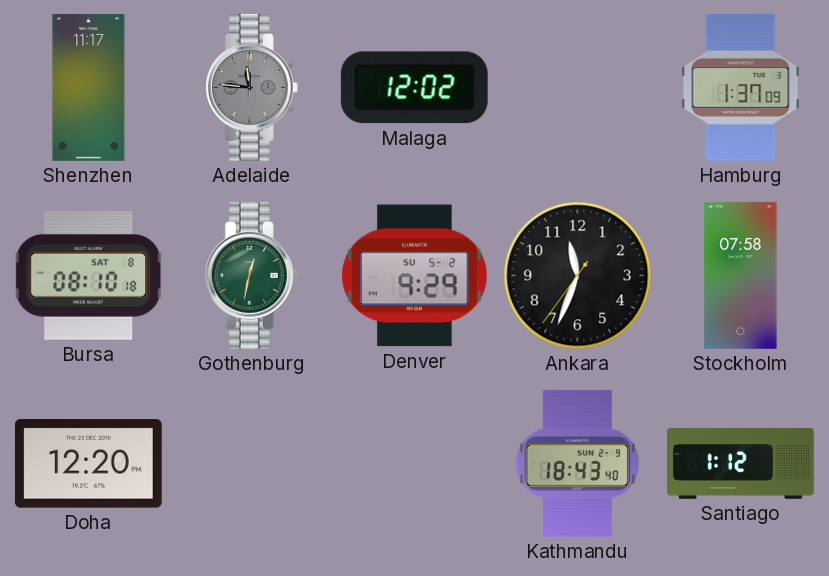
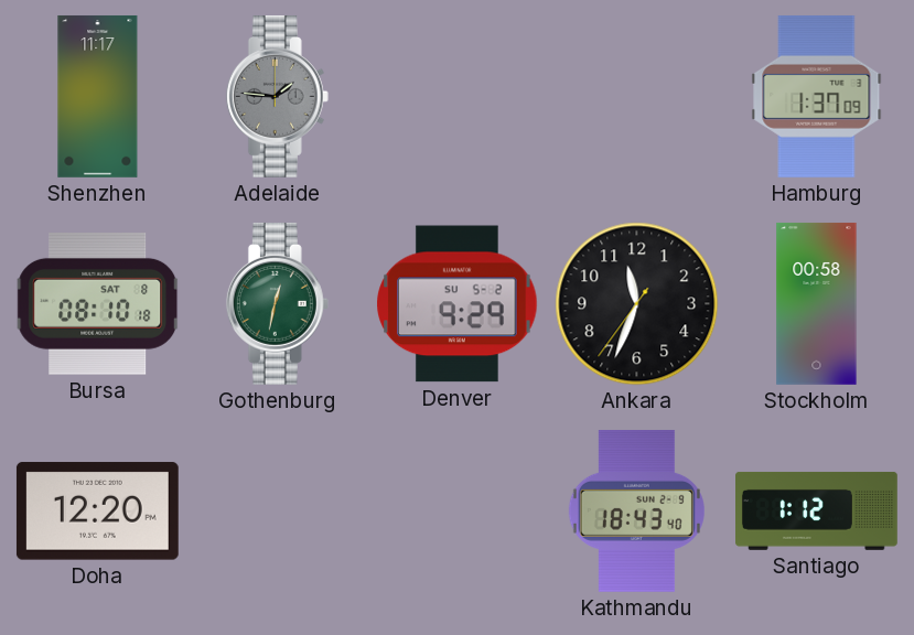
Adelaide: 11:46 -> 1:46
Malaga: 12:02 -> none
Stockholm: 07:58 -> 00:58
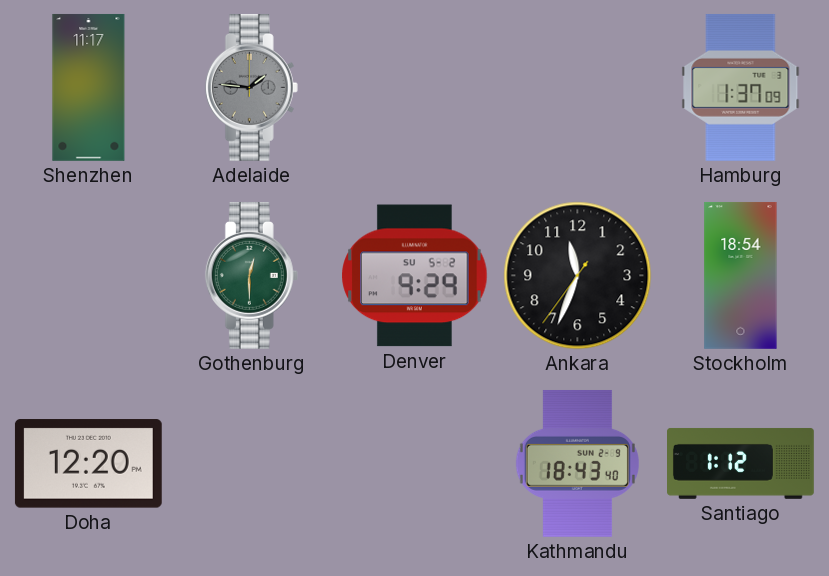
Bursa: 08:10 -> none
Gothenburg: 12:32 -> 12:30
Stockholm: 00:58 -> 18:54
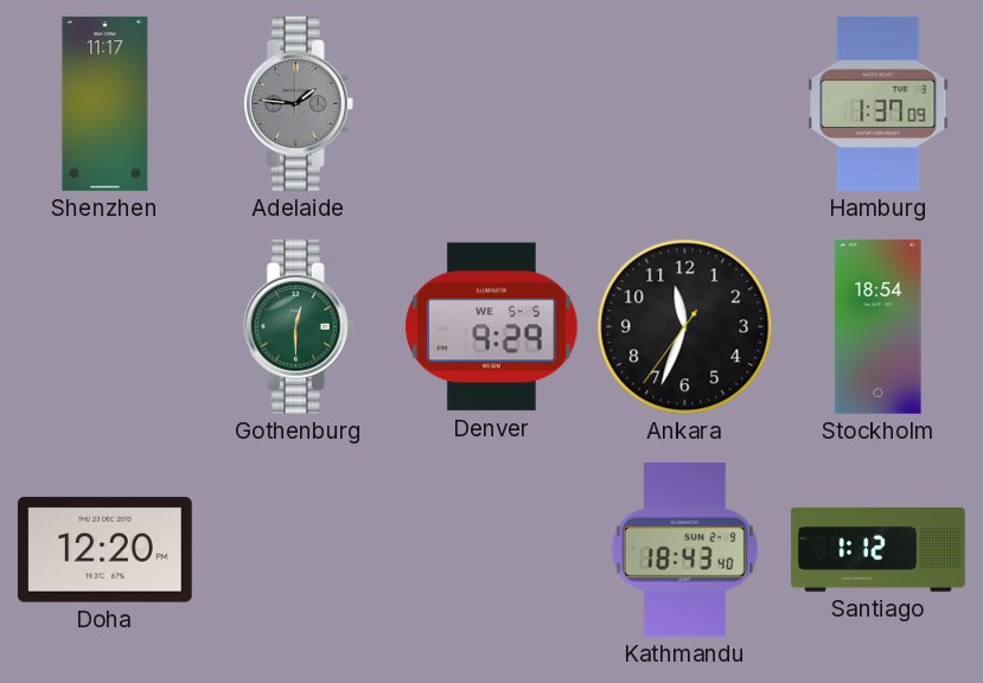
Denver date: SU 5-2 -> WE 5-5
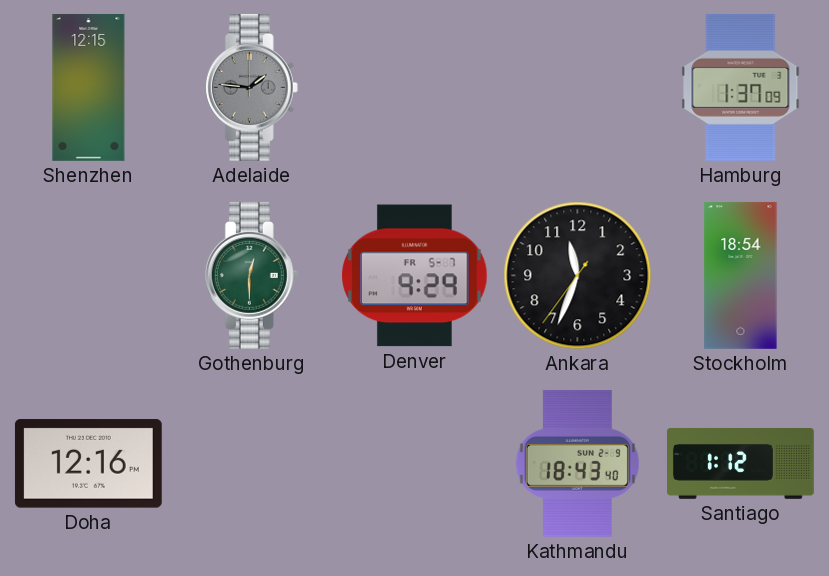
Shenzhen: 11:17 -> 12:15
Denver date: WE 5-5 -> FR 5-7
Doha: 12:20 -> 12:16
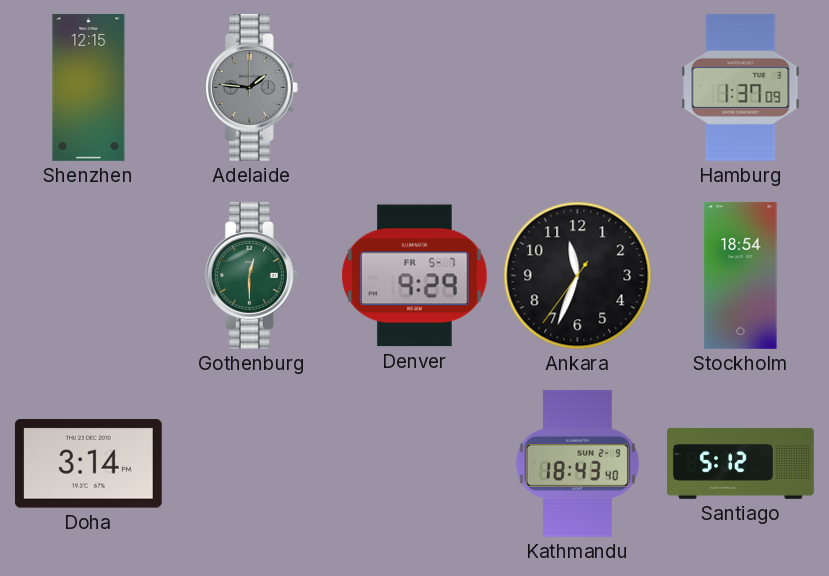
Doha: 12:16 -> 3:14
Santiago: 1:12 -> 5:12
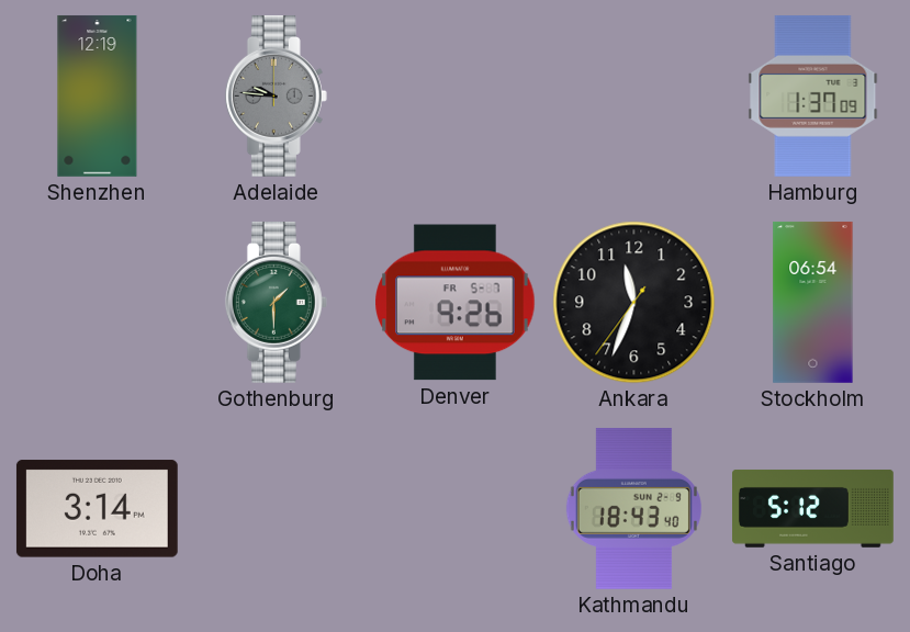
Shenzhen: 12:15 -> 12:19
Adelaide: 1:46 -> 9:46
Gothenburg: 12:30 -> 1:30
Denver: 9:29 -> 9:26
Stockholm: 18:54 -> 06:54
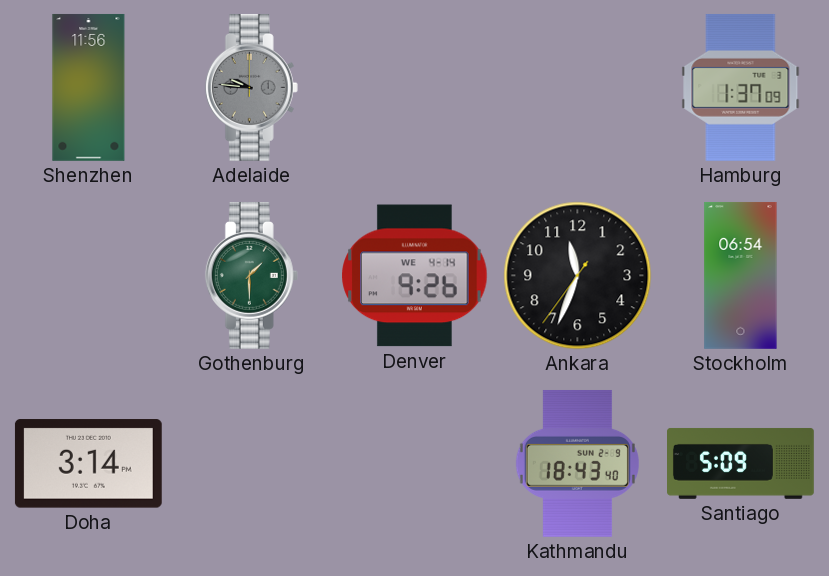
Shenzhen: 12:19 -> 11:56
Denver date: FR 5-7 -> WE 4-14
Santiago: 5:12 -> 5:09
